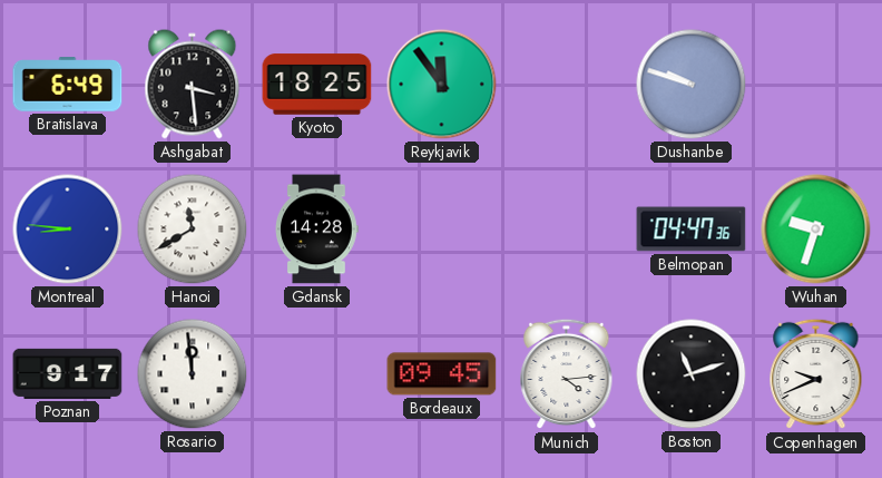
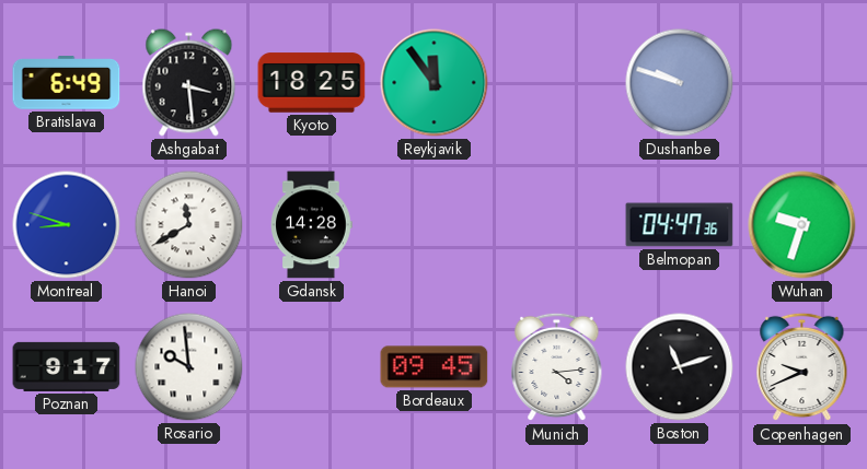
Montreal: 8:46 -> 8:48
Rosario: 11:59 -> 9:59
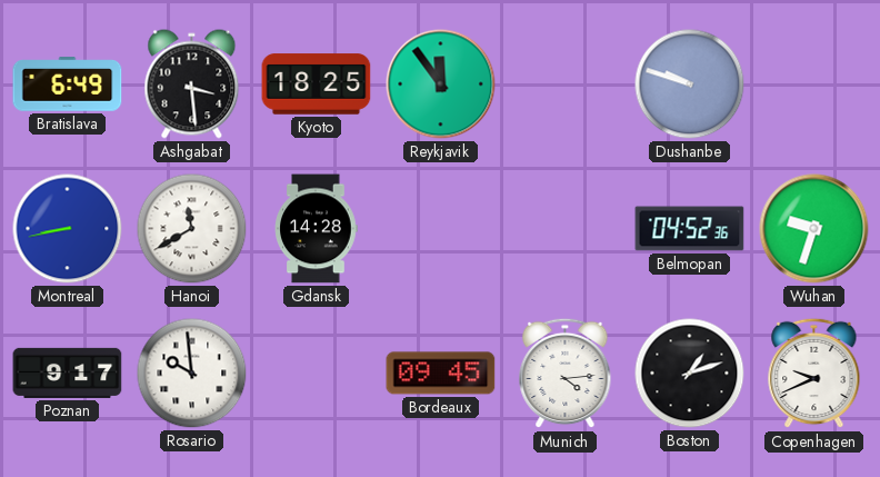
Montreal: 8:48 -> 8:43
Belmopan: 04:47 -> 04:52
Boston: 11:12 -> 1:12
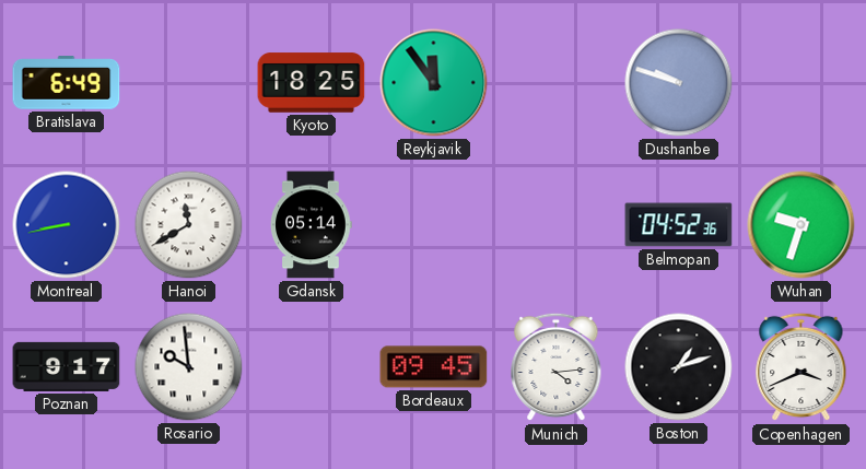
Ashgabat: 3:29 -> none
Gdansk: 14:28 -> 05:14
Copenhagen: 9:41 -> 3:41
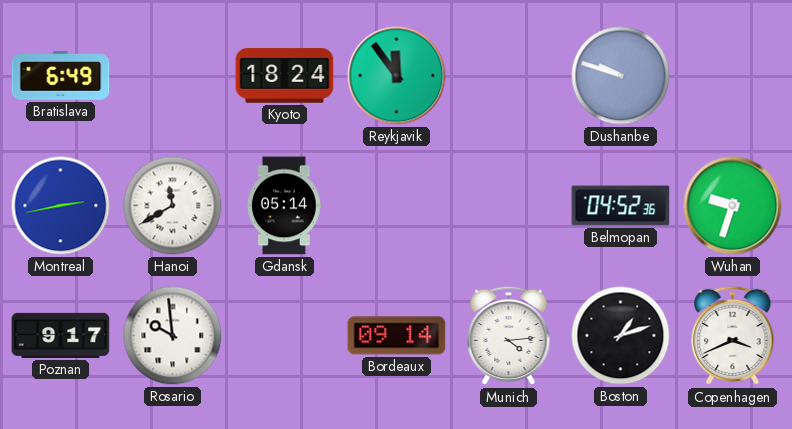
Kyoto: 18:25 -> 18:24
Montreal: 8:43 -> 2:43
Bordeaux: 09:45 -> 09:14
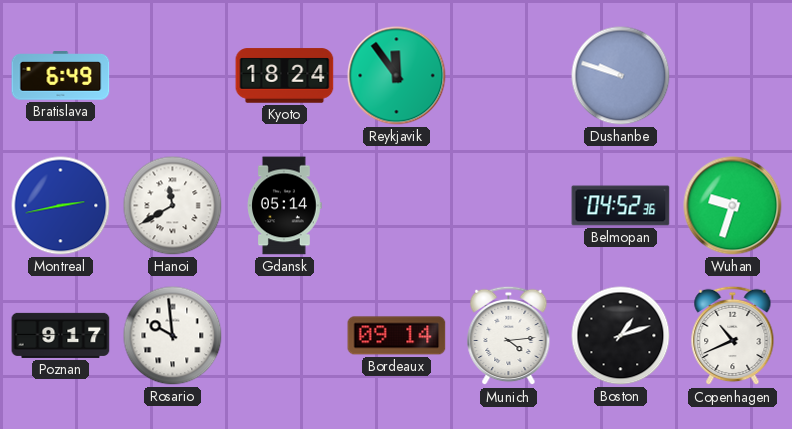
Copenhagen: 3:41 -> 10:41
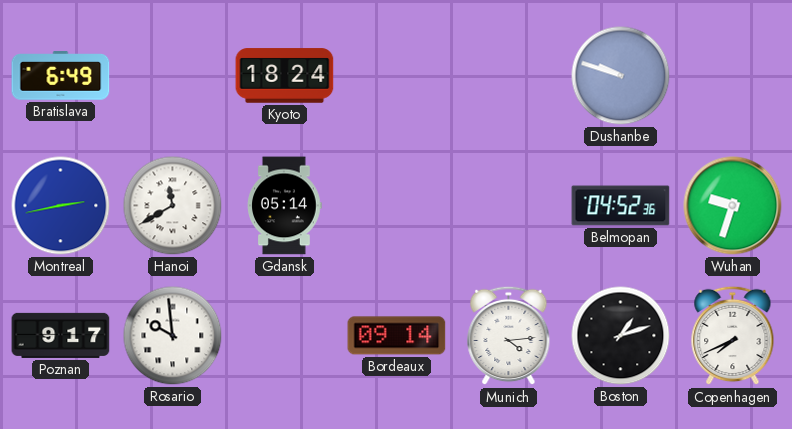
Reykjavik: 11:54 -> none
Copenhagen: 10:41 -> 7:41
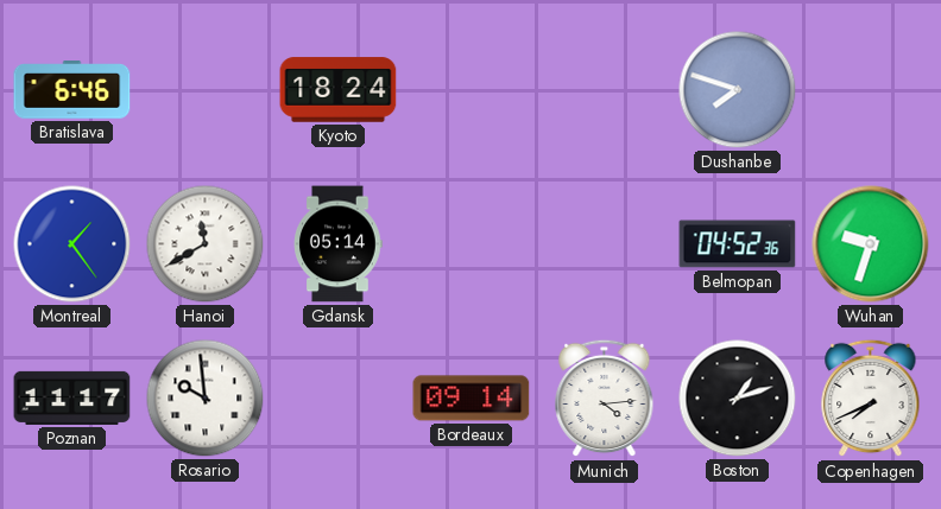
Bratislava: 6:49 -> 6:46
Dushanbe: 9:48 -> 7:48
Montreal: 2:43 -> 1:24
Poznan: 9:17 -> 11:17
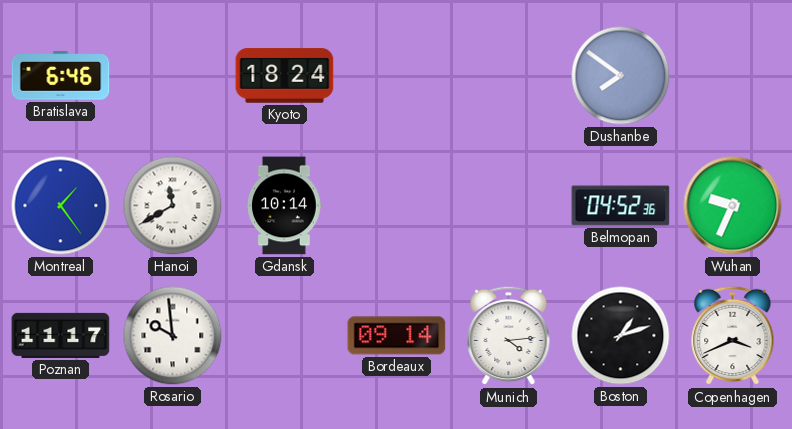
Dushanbe: 7:48 -> 7:51
Gdansk: 05:14 -> 10:14
Wuhan: 9:33 -> 9:34
Copenhagen: 7:41 -> 3:41
